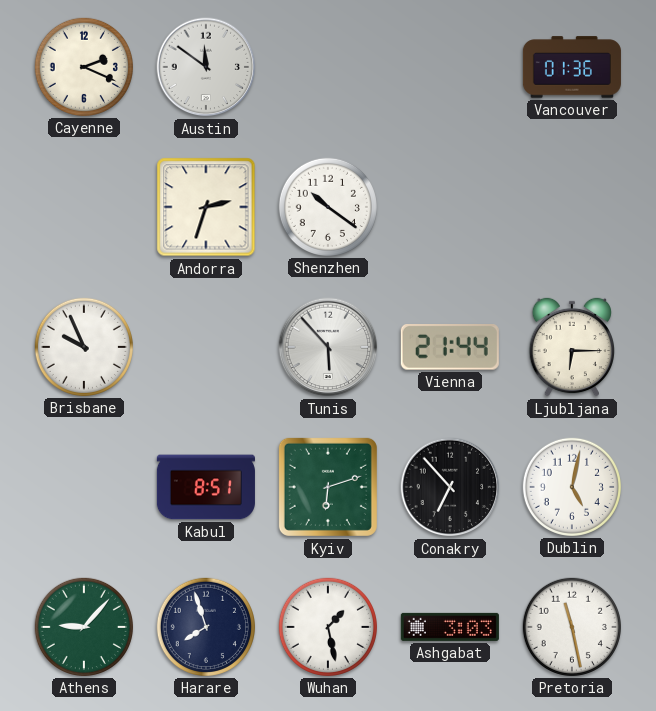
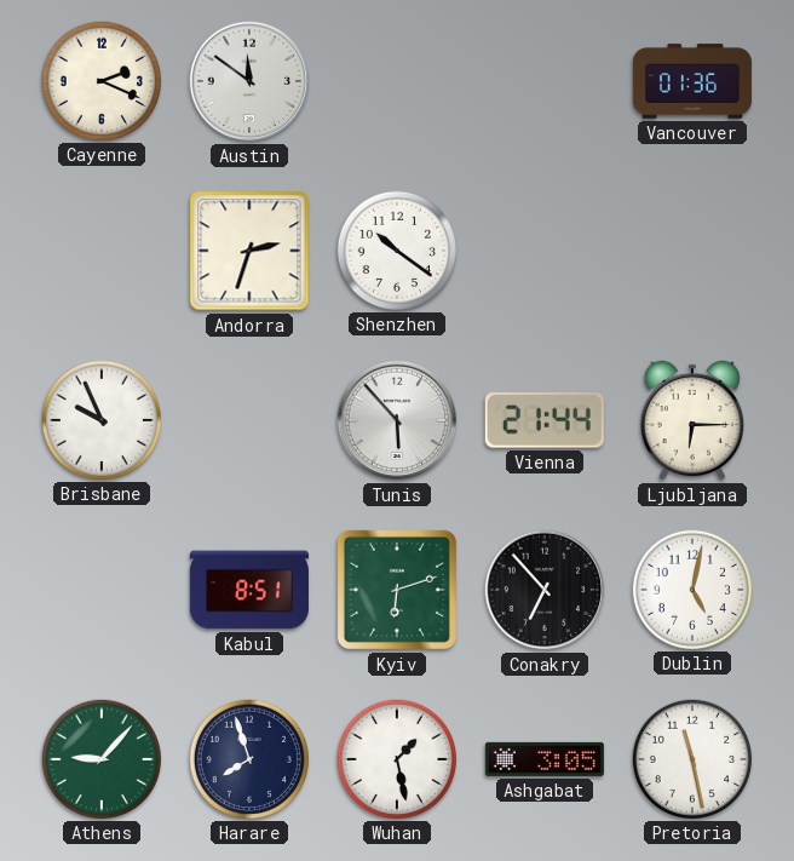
Ashgabat: 3:03 -> 3:05
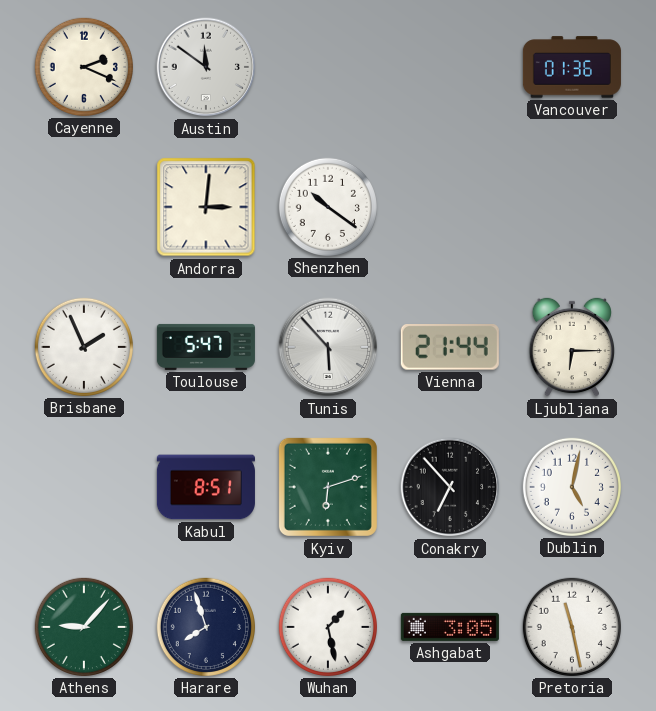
Andorra: 2:33 -> 3:01
Brisbane: 9:56 -> 1:56
Toulouse: none -> 5:47
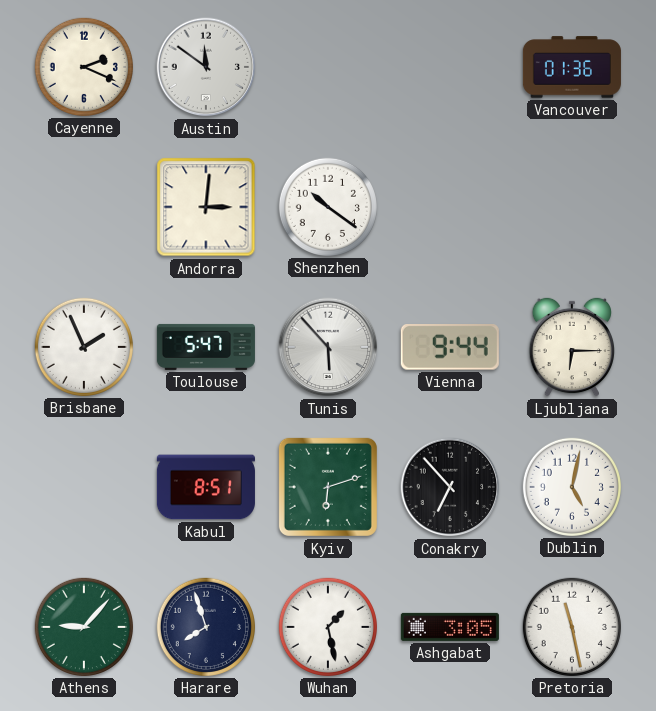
Vienna: 21:44 -> 9:44
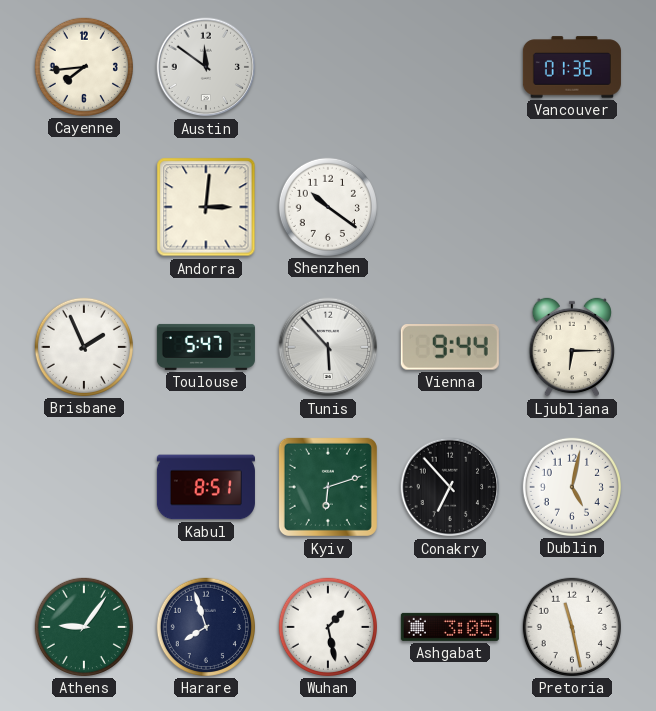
Cayenne: 2:19 -> 7:44
Athens: 9:07 -> 9:06
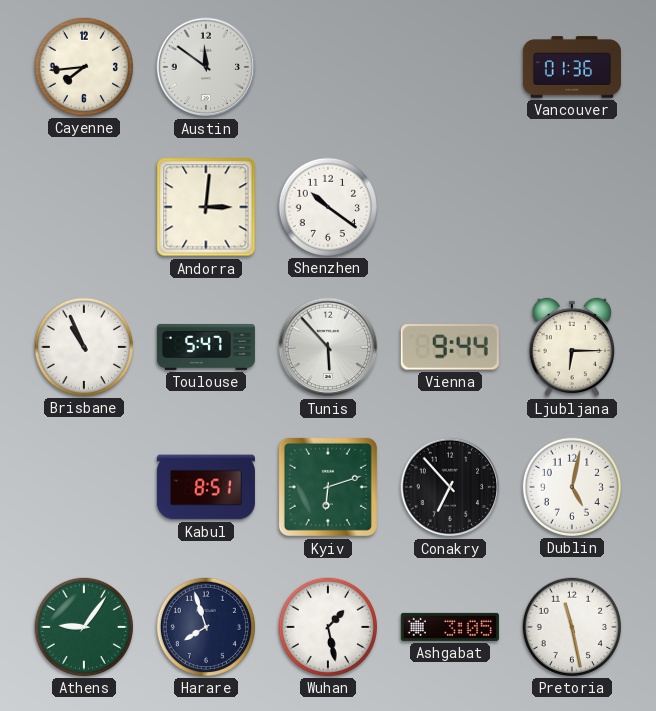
Brisbane: 1:56 -> 10:56
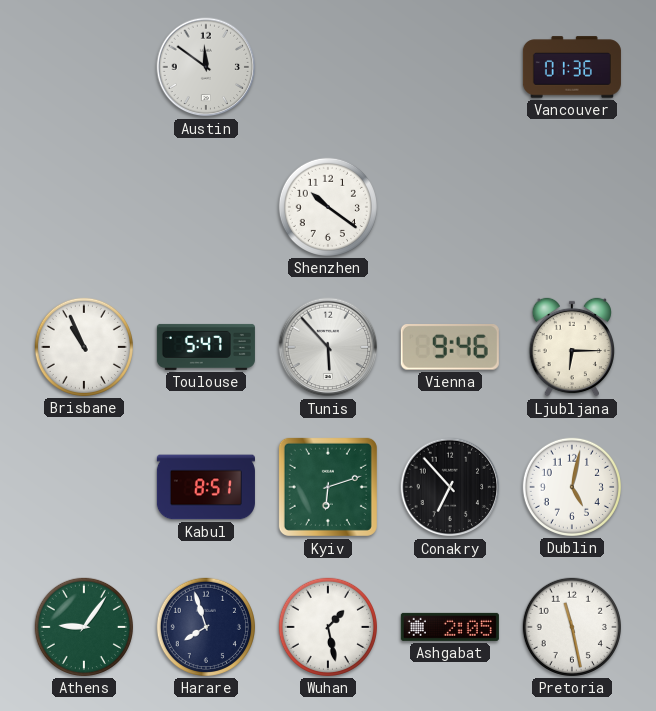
Cayenne: 7:44 -> none
Andorra: 3:01 -> none
Vienna: 9:44 -> 9:46
Ashgabat: 3:05 -> 2:05
